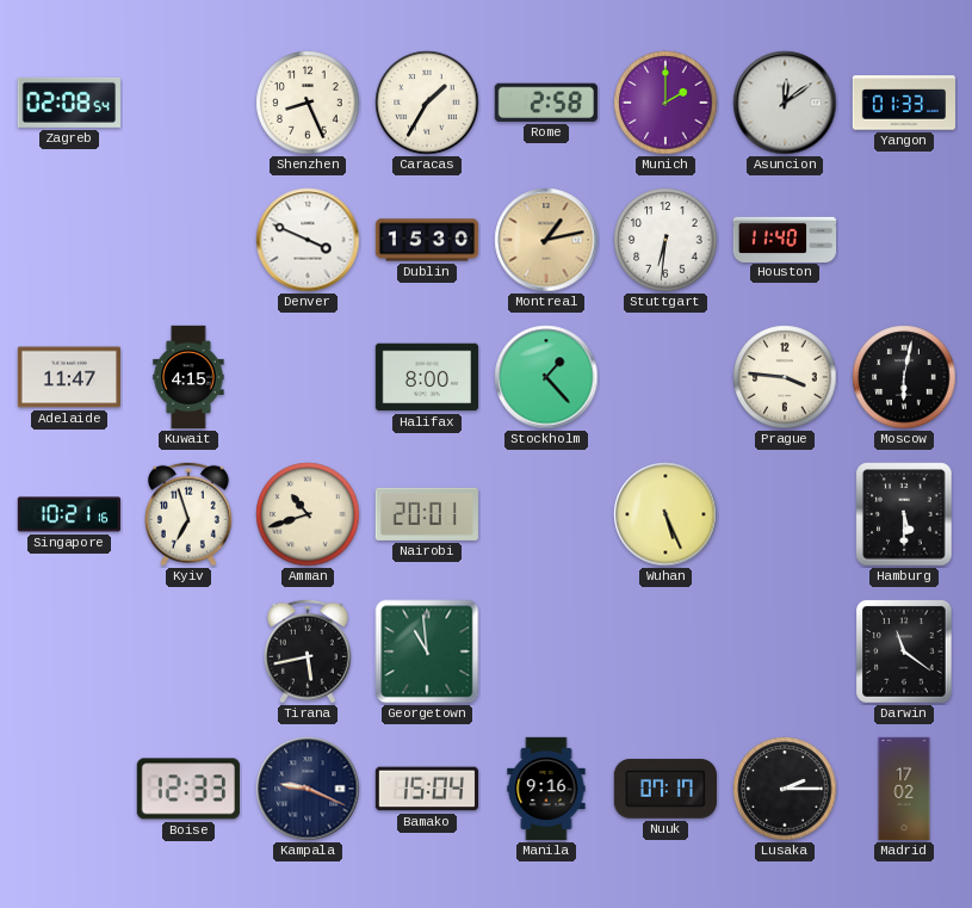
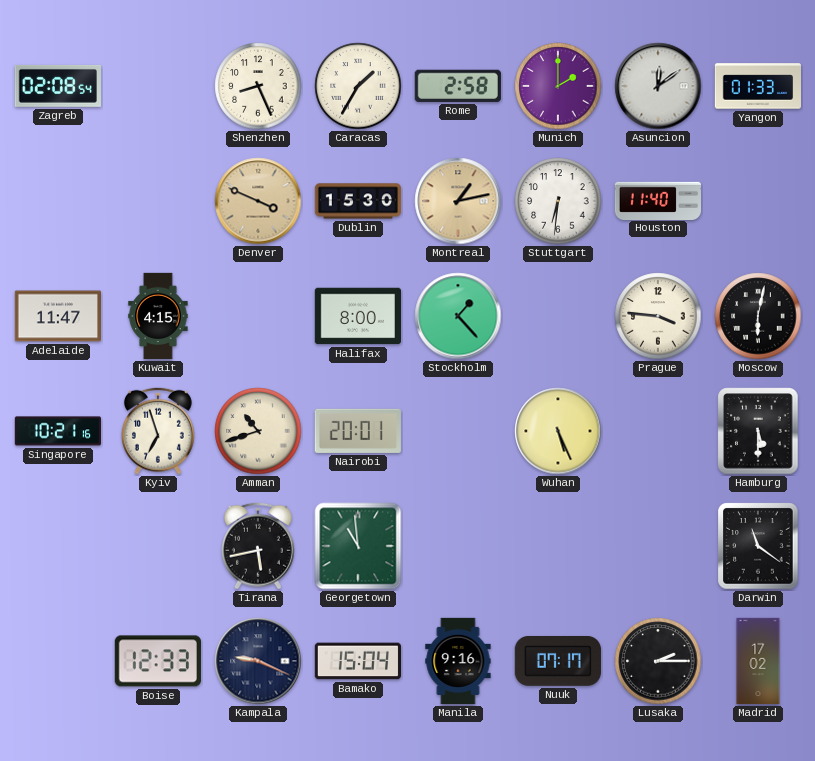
Denver dial: white -> champagne
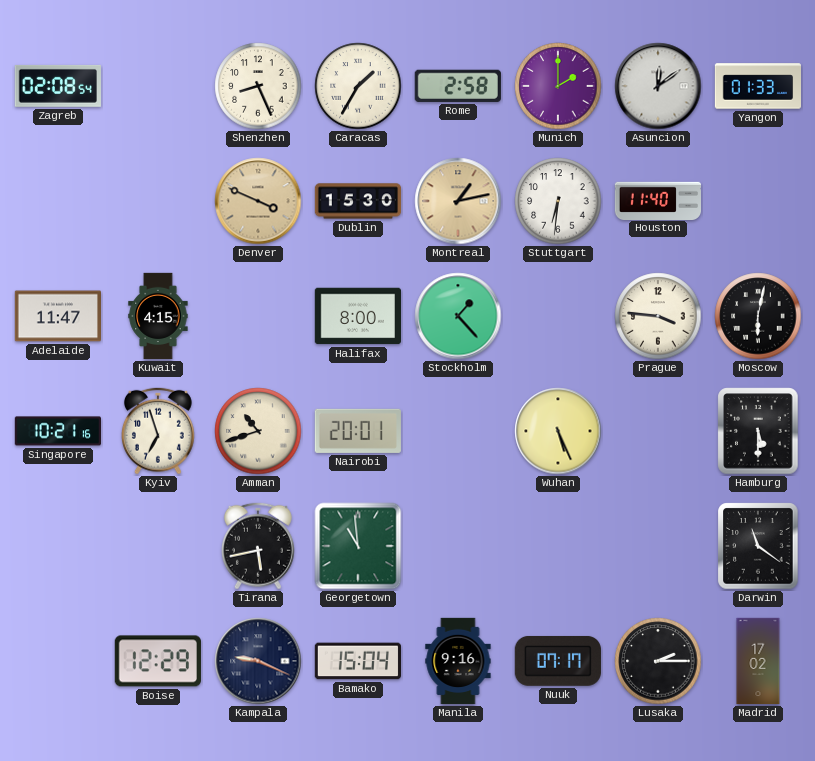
Boise: 12:33 -> 12:29
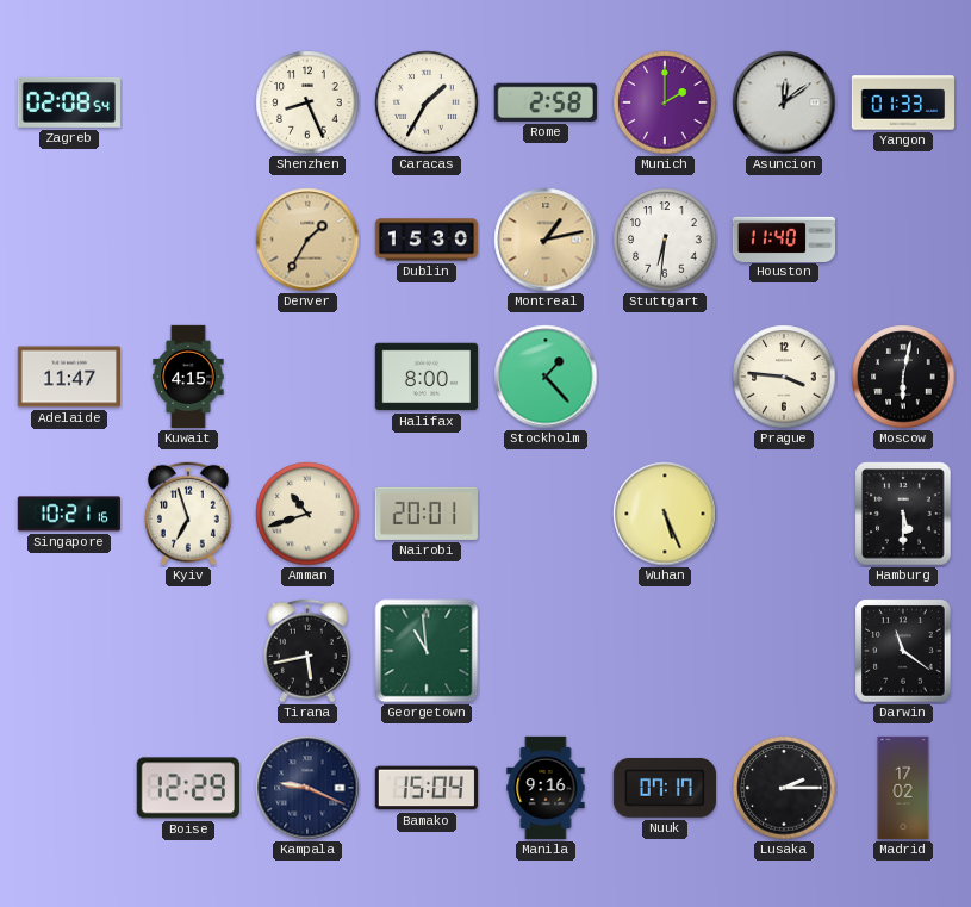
Denver: 3:49 -> 1:35
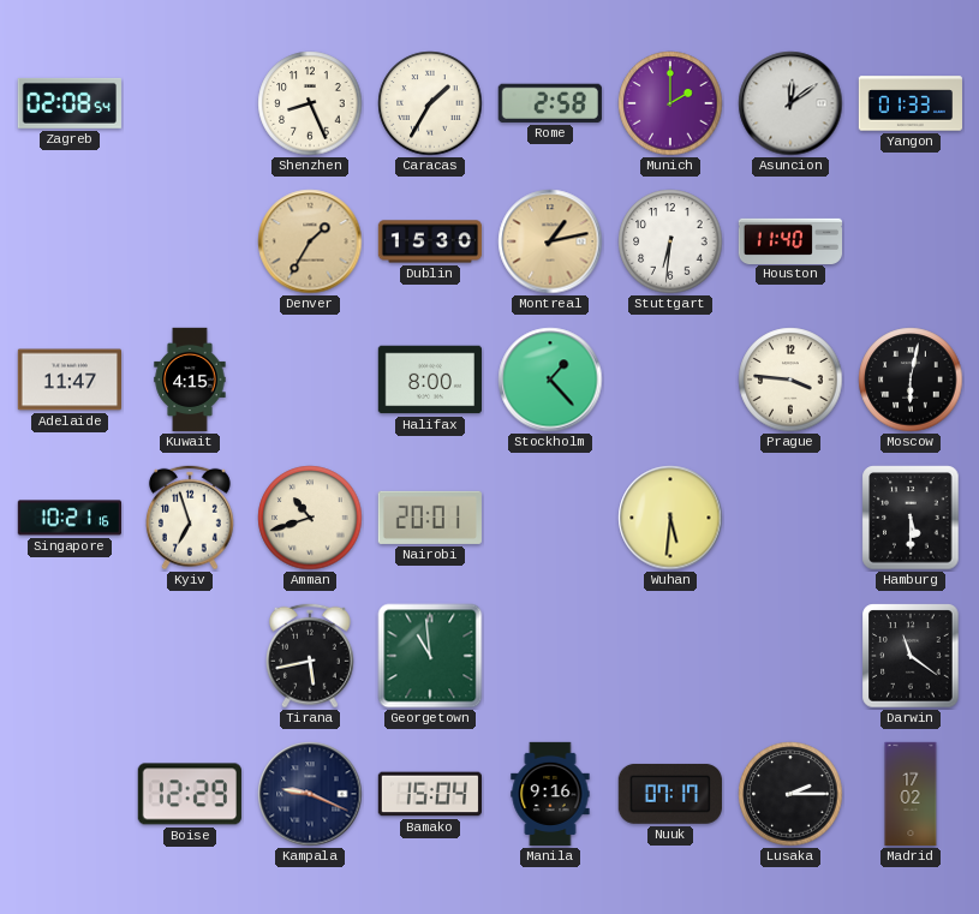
Wuhan: 5:26 -> 5:31
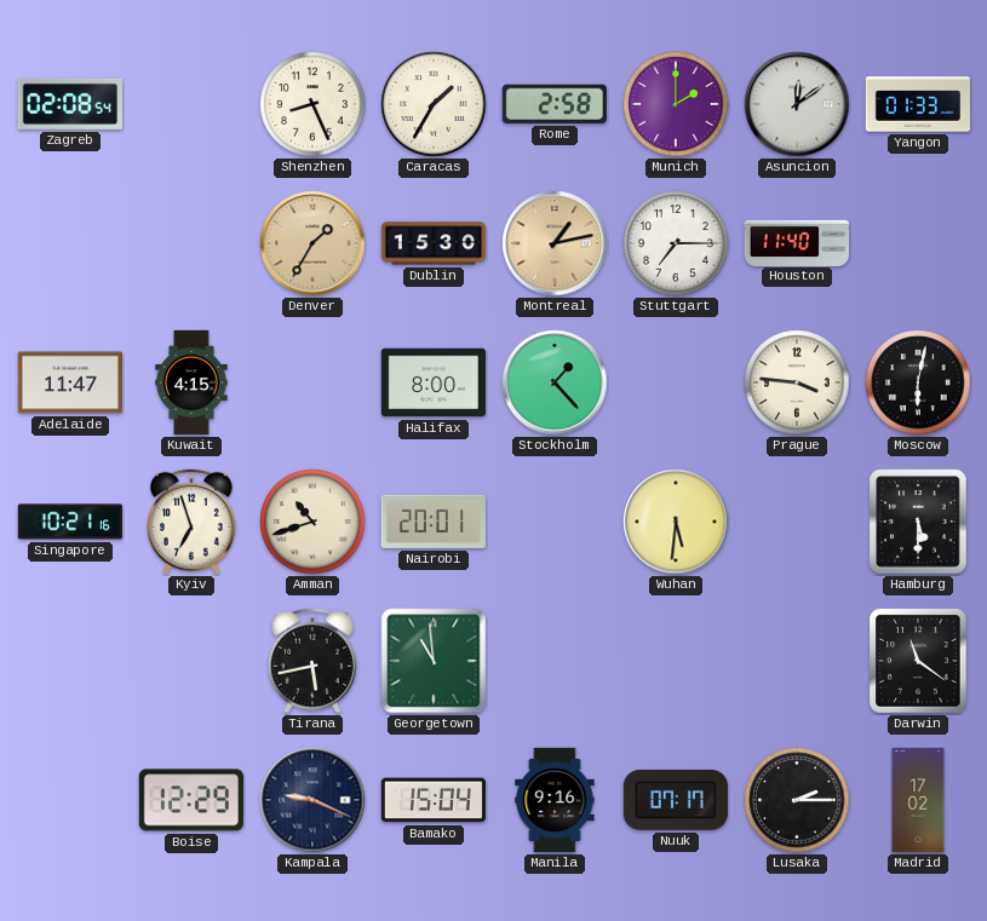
Stuttgart: 6:31 -> 7:15
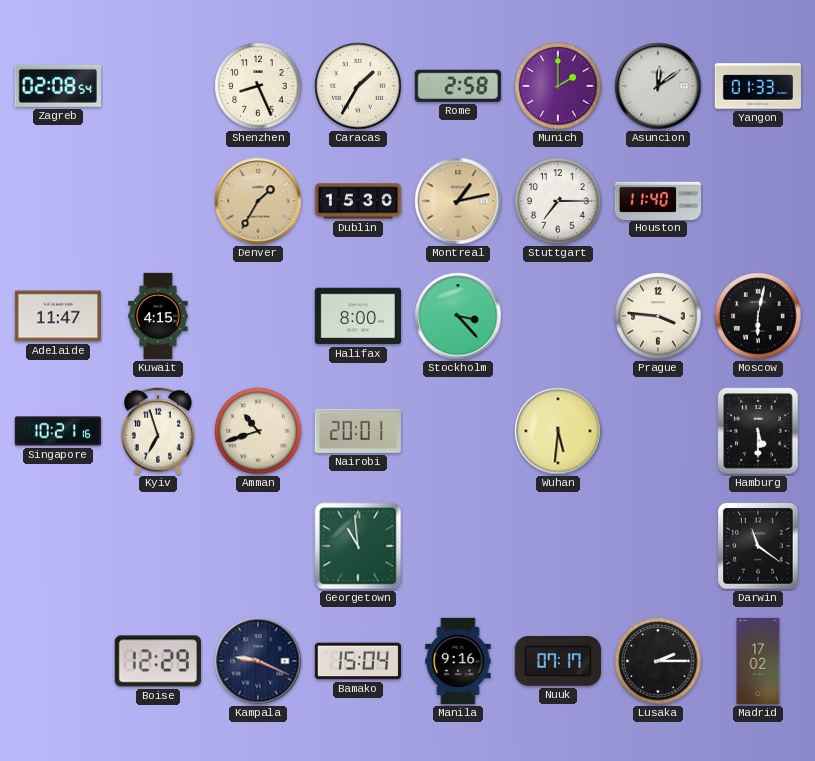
Stockholm: 1:23 -> 3:23
Tirana: 5:43 -> none
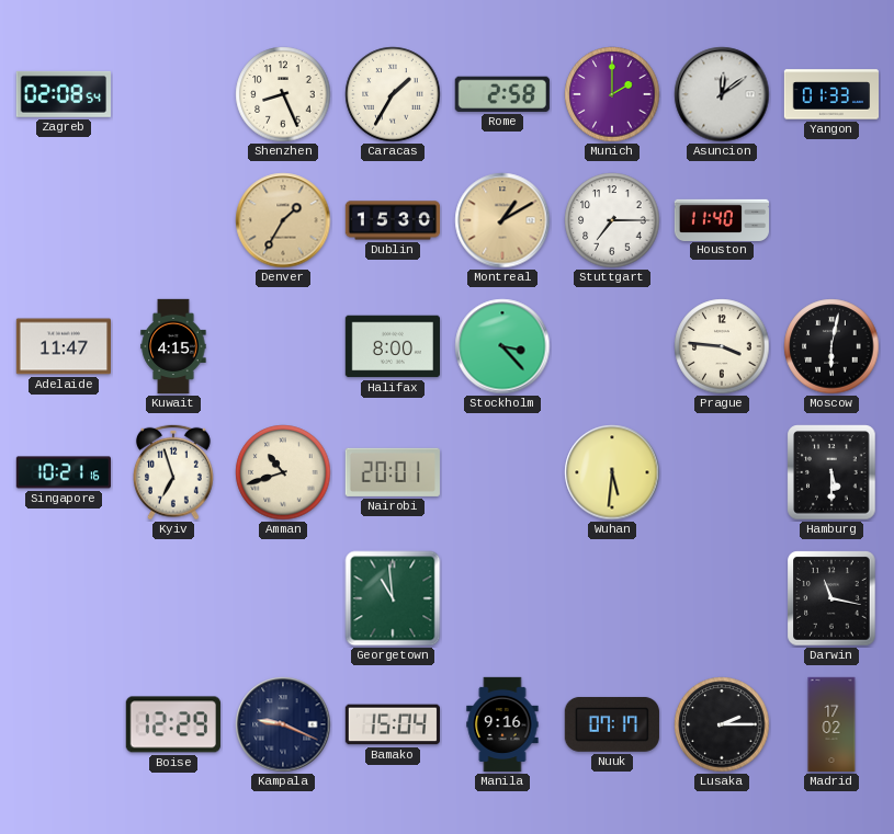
Montreal: 1:13 -> 1:10
Darwin: 11:21 -> 11:17
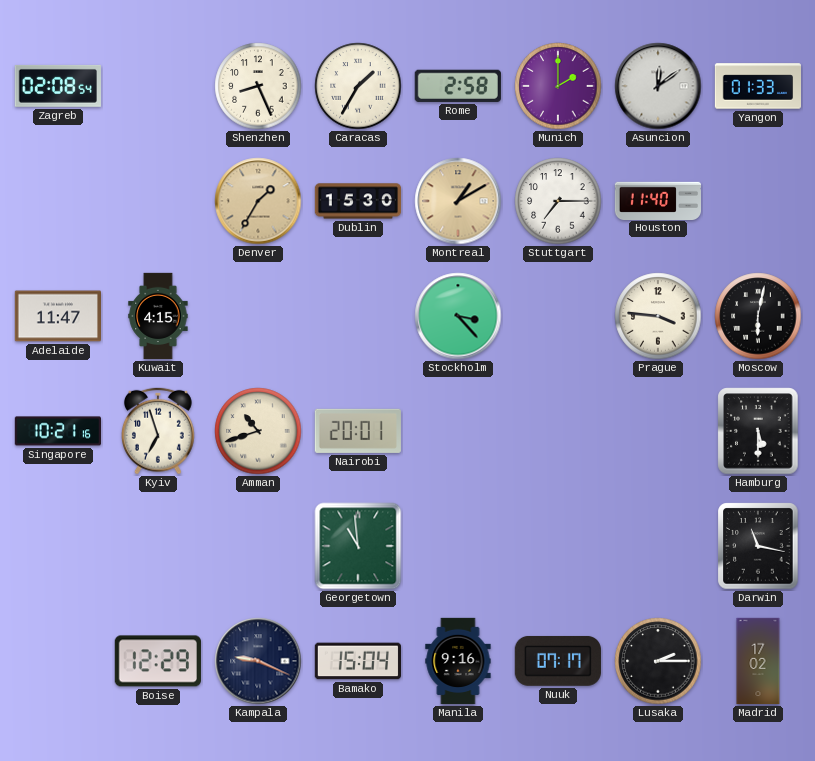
Halifax: 8:00 -> none
Wuhan: 5:31 -> none
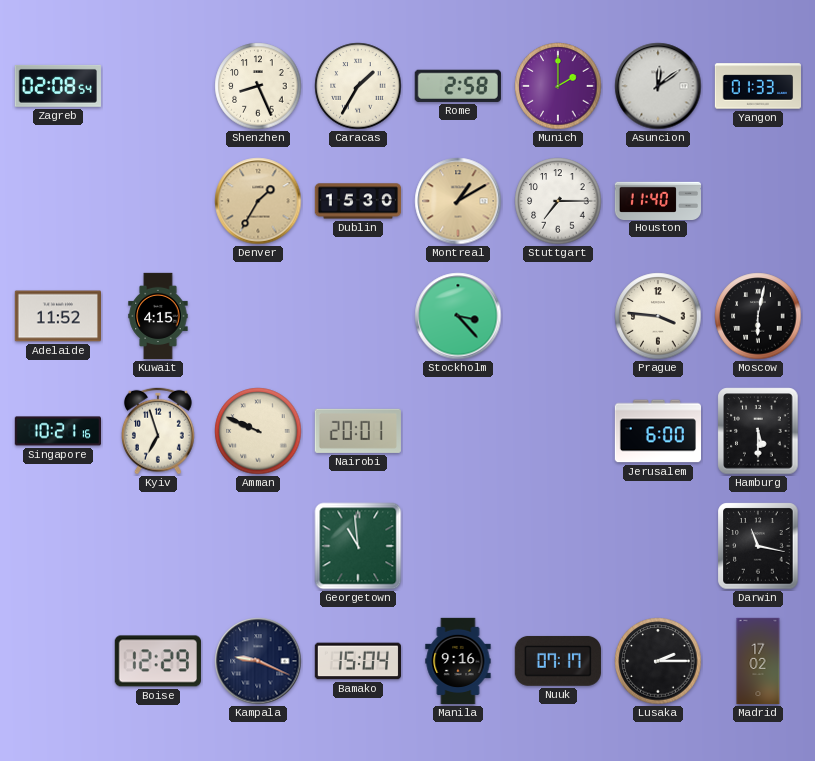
Adelaide: 11:47 -> 11:52
Amman: 10:42 -> 9:49
Jerusalem: none -> 6:00
